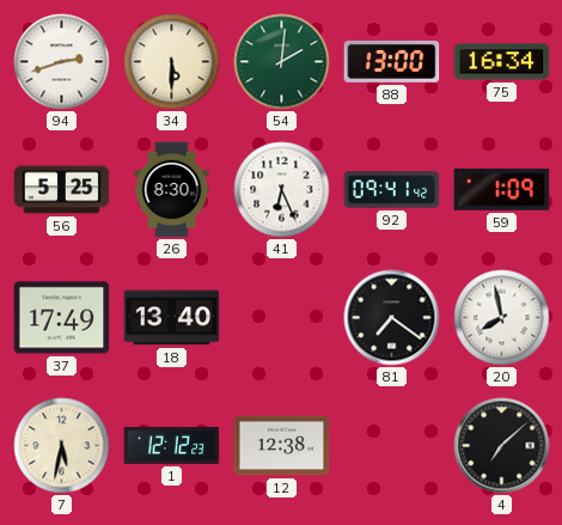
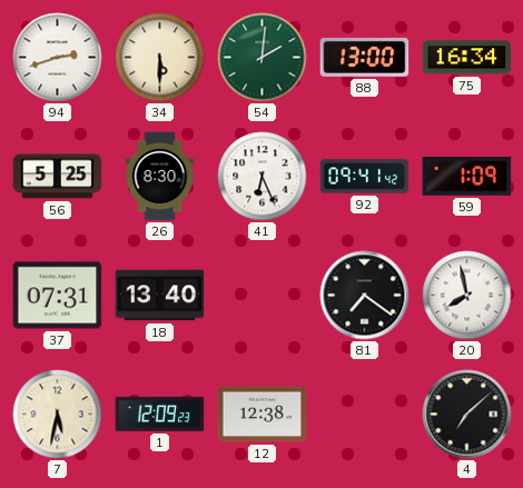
37: 17:49 -> 07:31
1: 12:12 -> 12:09
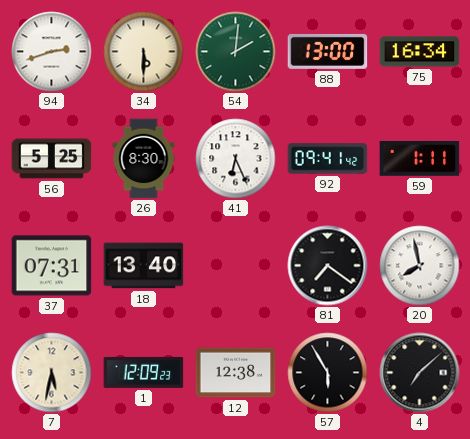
59: 1:09 -> 1:11
57: none -> 5:55
